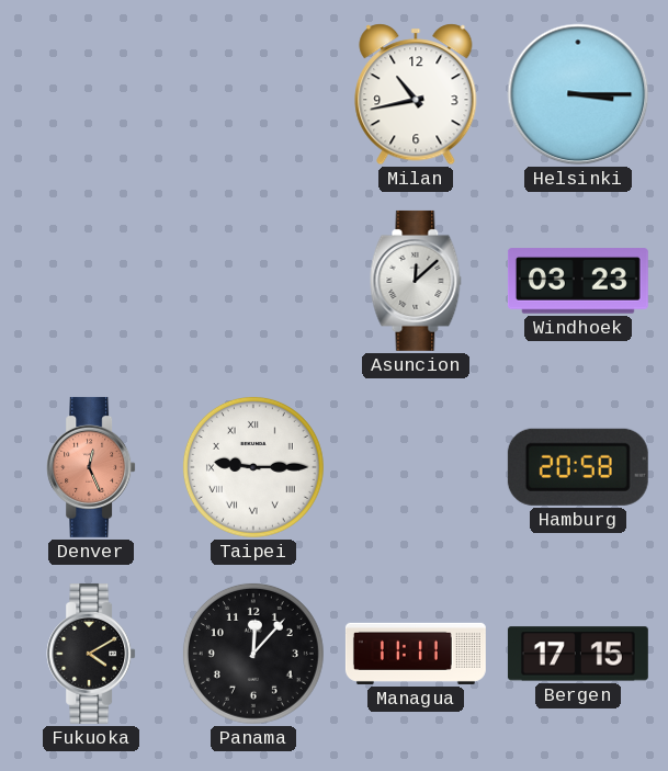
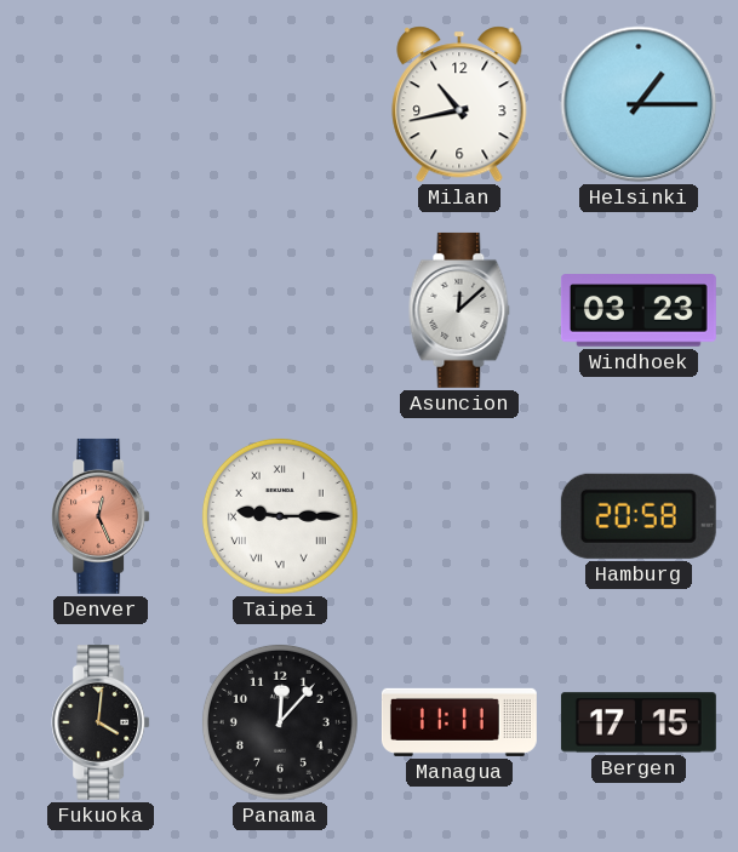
Helsinki: 3:15 -> 1:15
Fukuoka: 4:10 -> 4:01
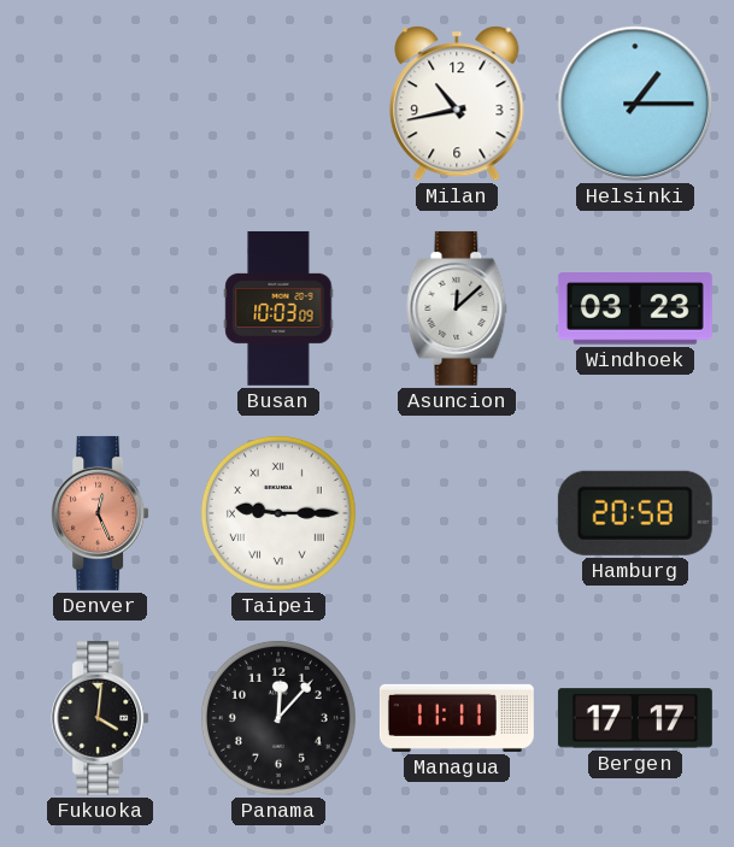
Busan: none -> 10:03
Bergen: 17:15 -> 17:17
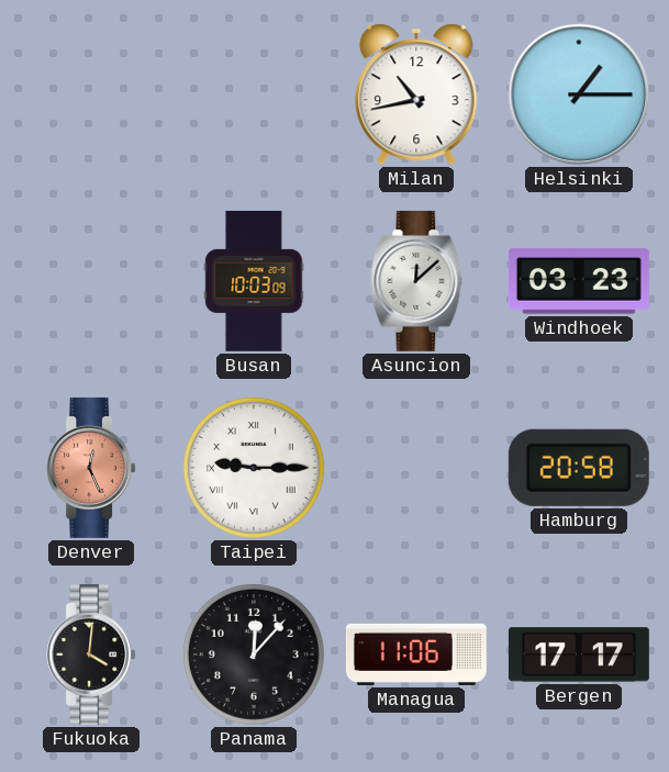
Managua: 11:11 -> 11:06
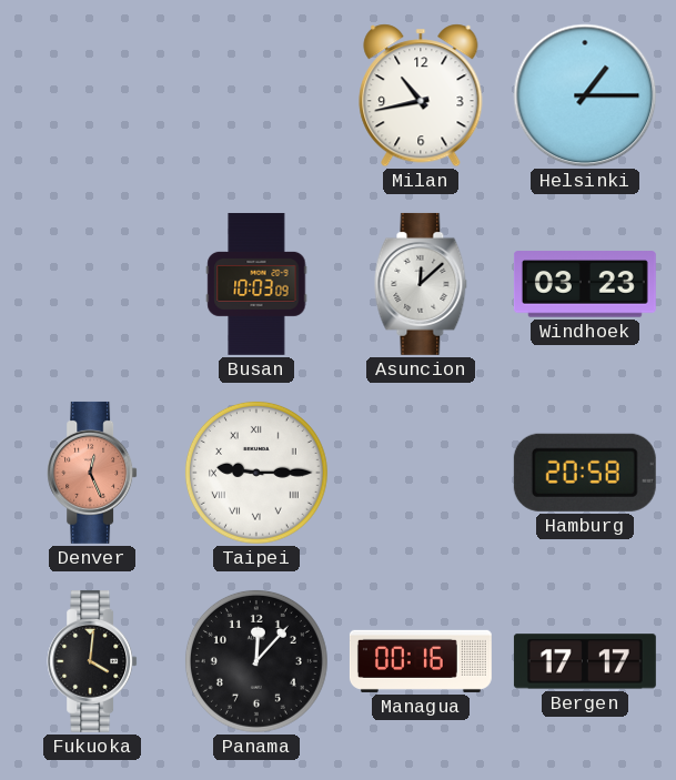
Managua: 11:06 -> 00:16
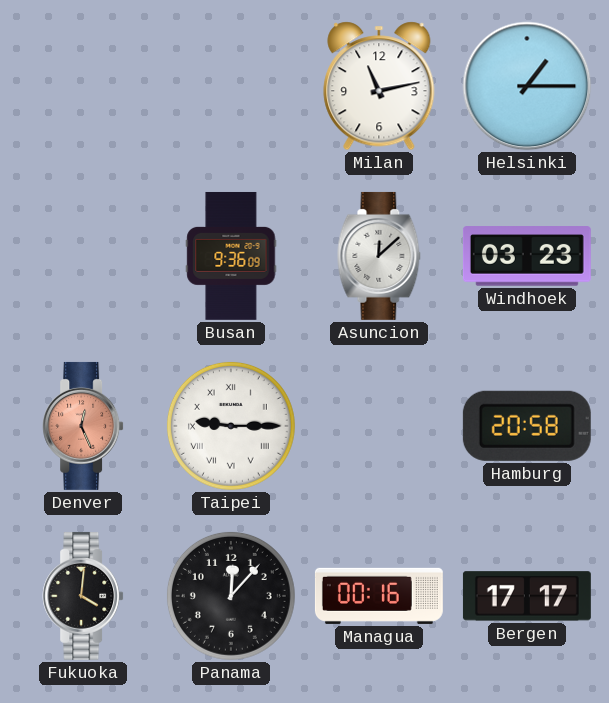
Milan: 10:43 -> 11:13
Busan: 10:03 -> 9:36
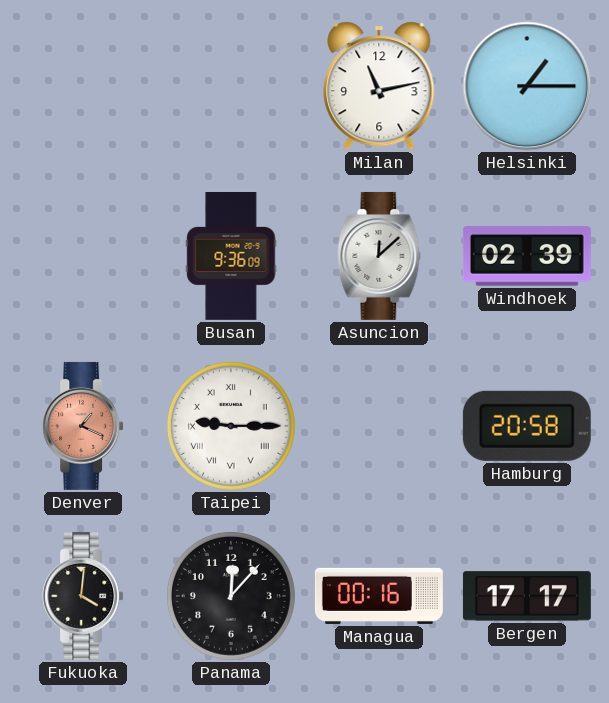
Windhoek: 03:23 -> 02:39
Denver: 12:26 -> 1:19
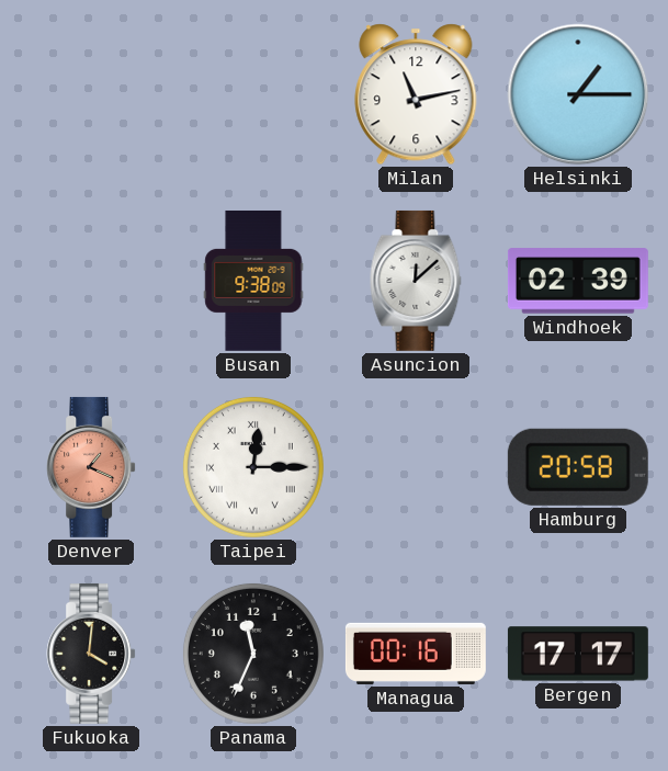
Busan: 9:36 -> 9:38
Taipei: 9:15 -> 12:15
Panama: 12:07 -> 11:34
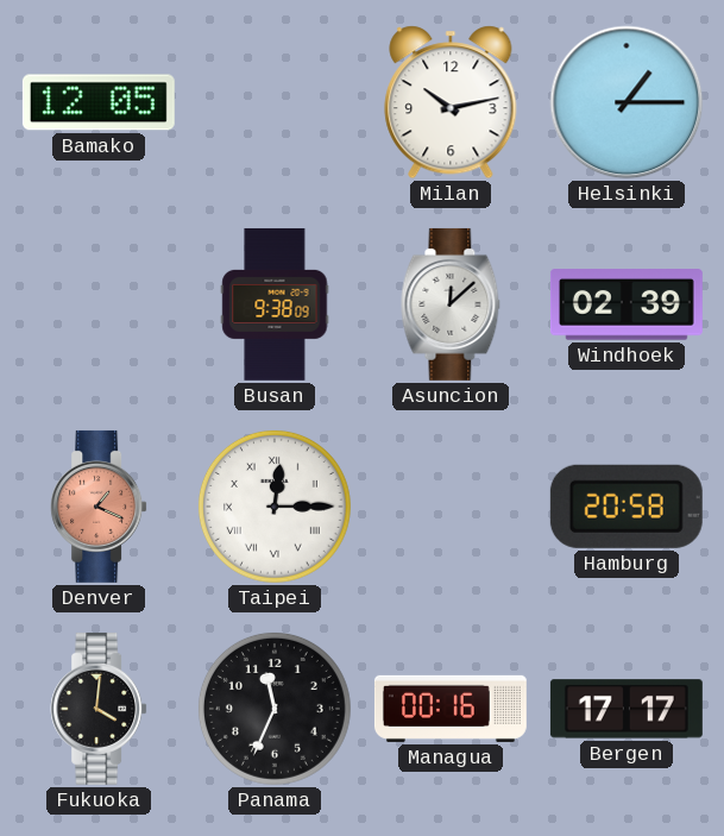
Bamako: none -> 12:05
Milan: 11:13 -> 10:13
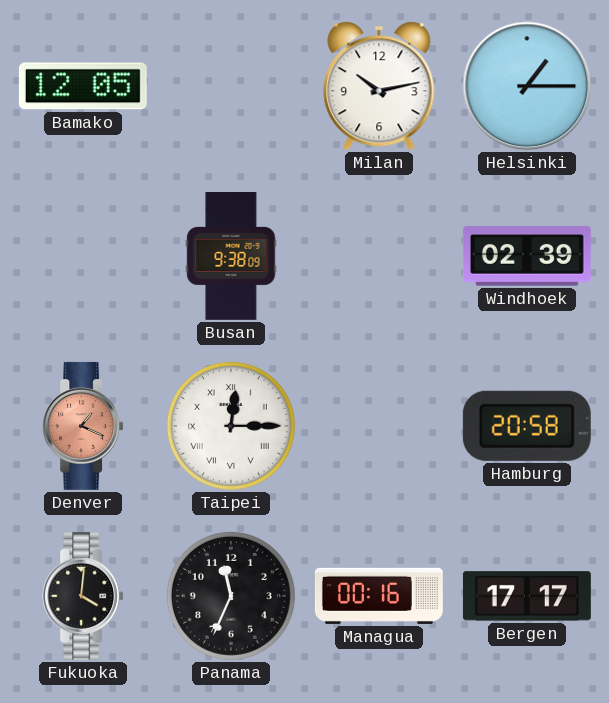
Asuncion: 12:08 -> none
